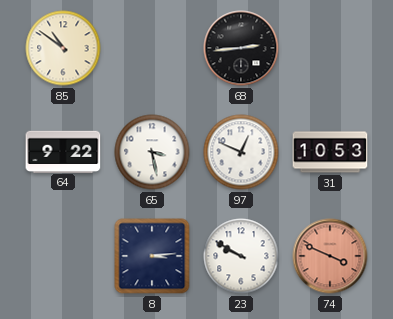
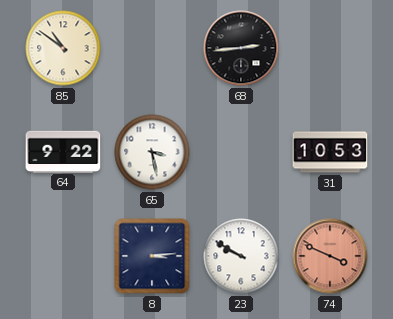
97: 12:49 -> none
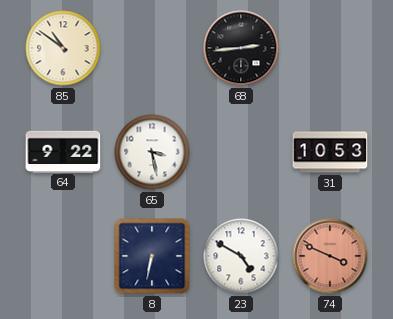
8: 3:14 -> 6:32
23: 9:50 -> 4:50
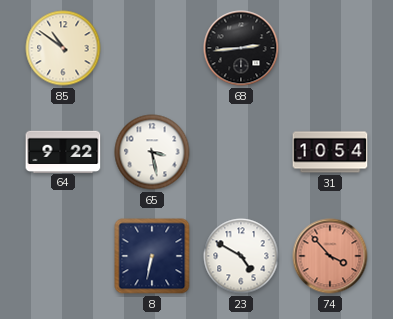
31: 10:53 -> 10:54
74: 3:49 -> 3:53
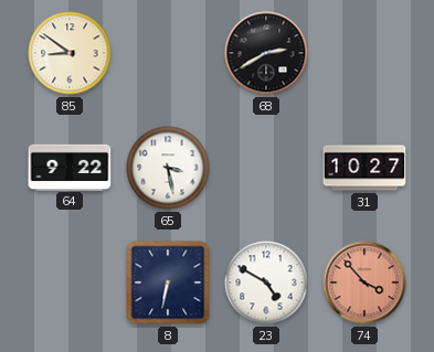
85: 10:51 -> 8:51
68: 2:44 -> 2:40
31: 10:54 -> 10:27
